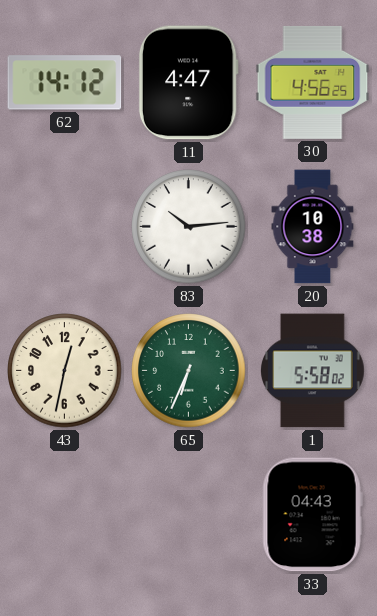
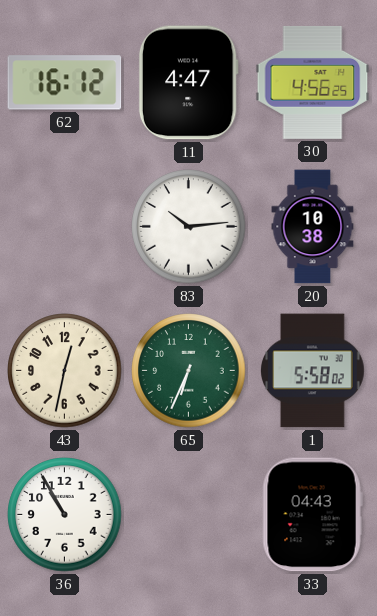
62: 14:12 -> 16:12
36: none -> 10:55
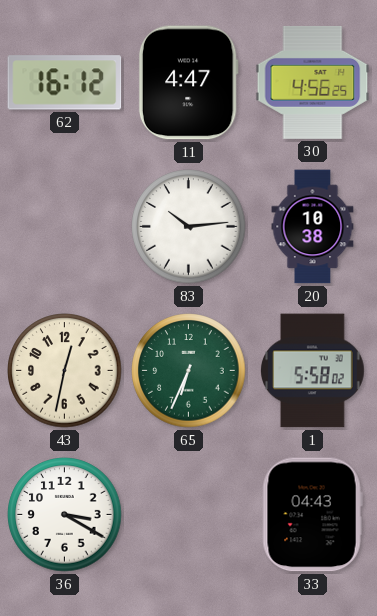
36: 10:55 -> 3:20
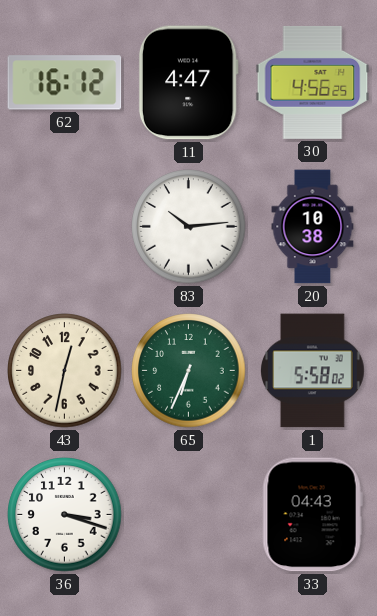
36: 3:20 -> 3:18
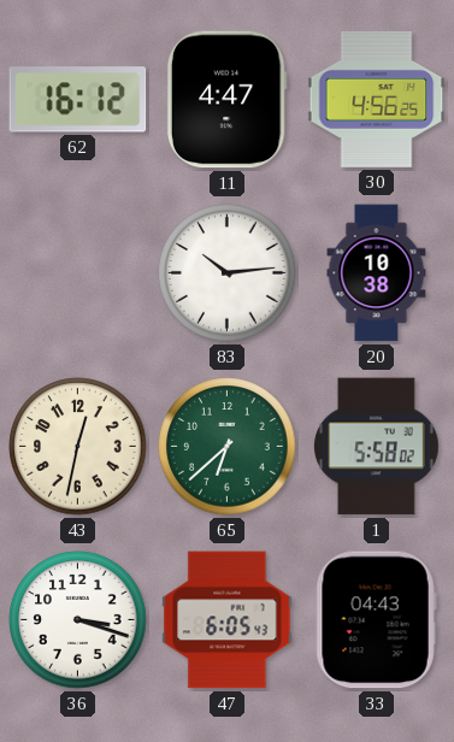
65: 6:34 -> 6:38
47: none -> 6:05
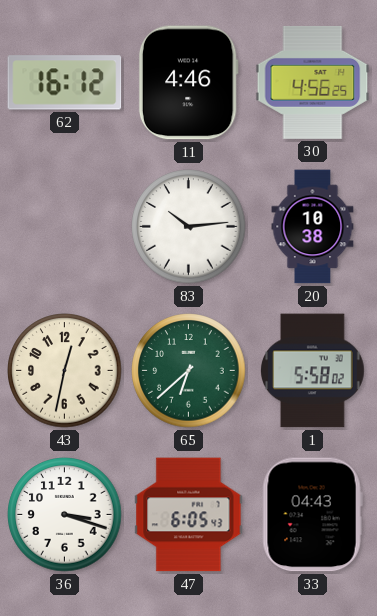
11: 4:47 -> 4:46
